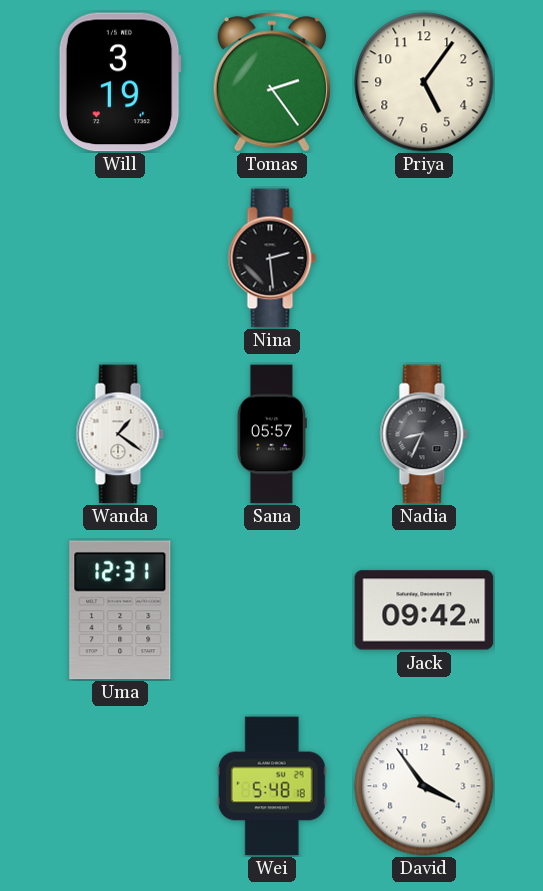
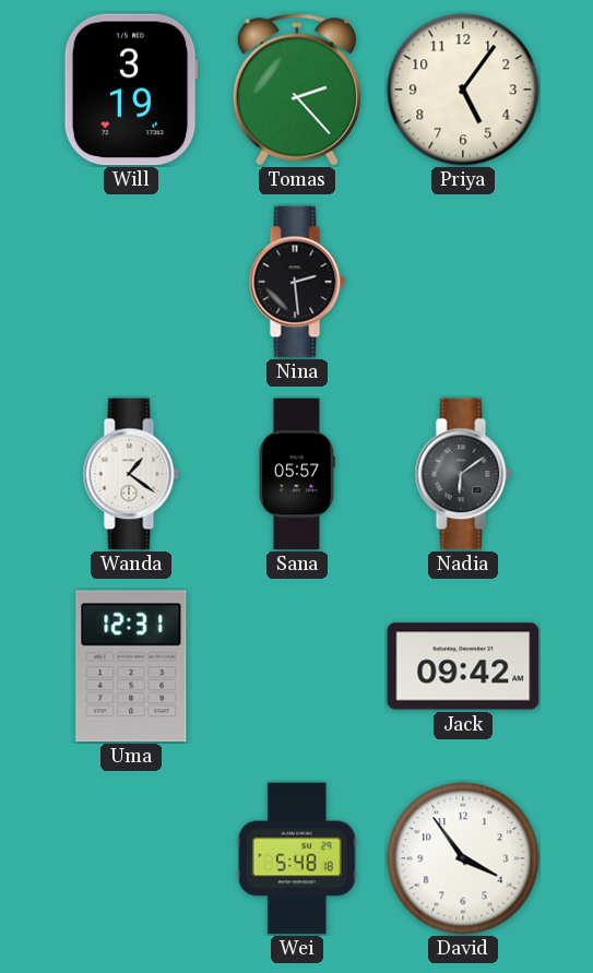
Tomas: 2:24 -> 2:23
Nadia: 8:34 -> 6:09
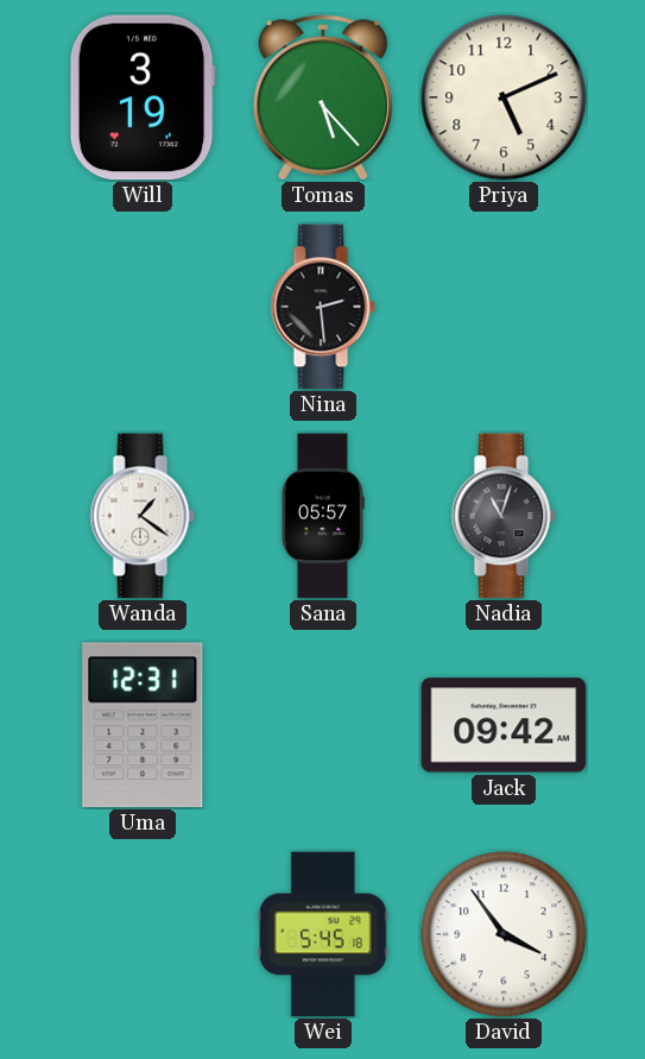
Tomas: 2:23 -> 5:23
Priya: 5:06 -> 5:11
Nadia: 6:09 -> 11:03
Wei: 5:48 -> 5:45
